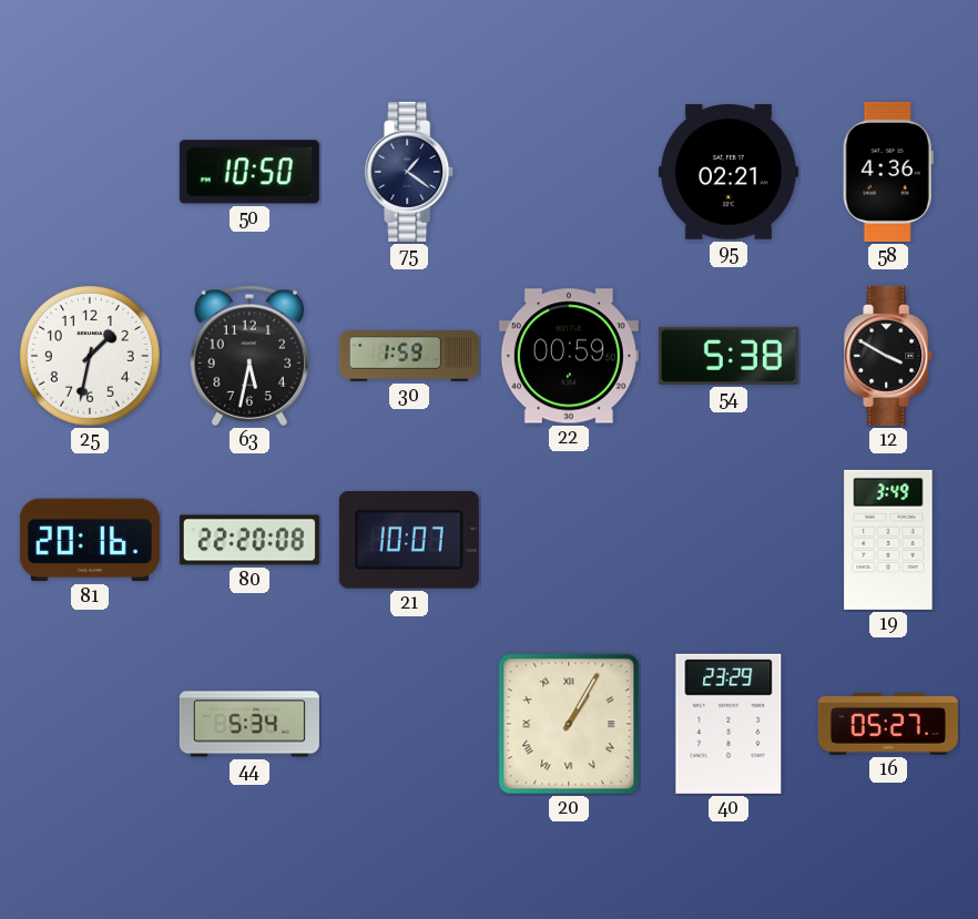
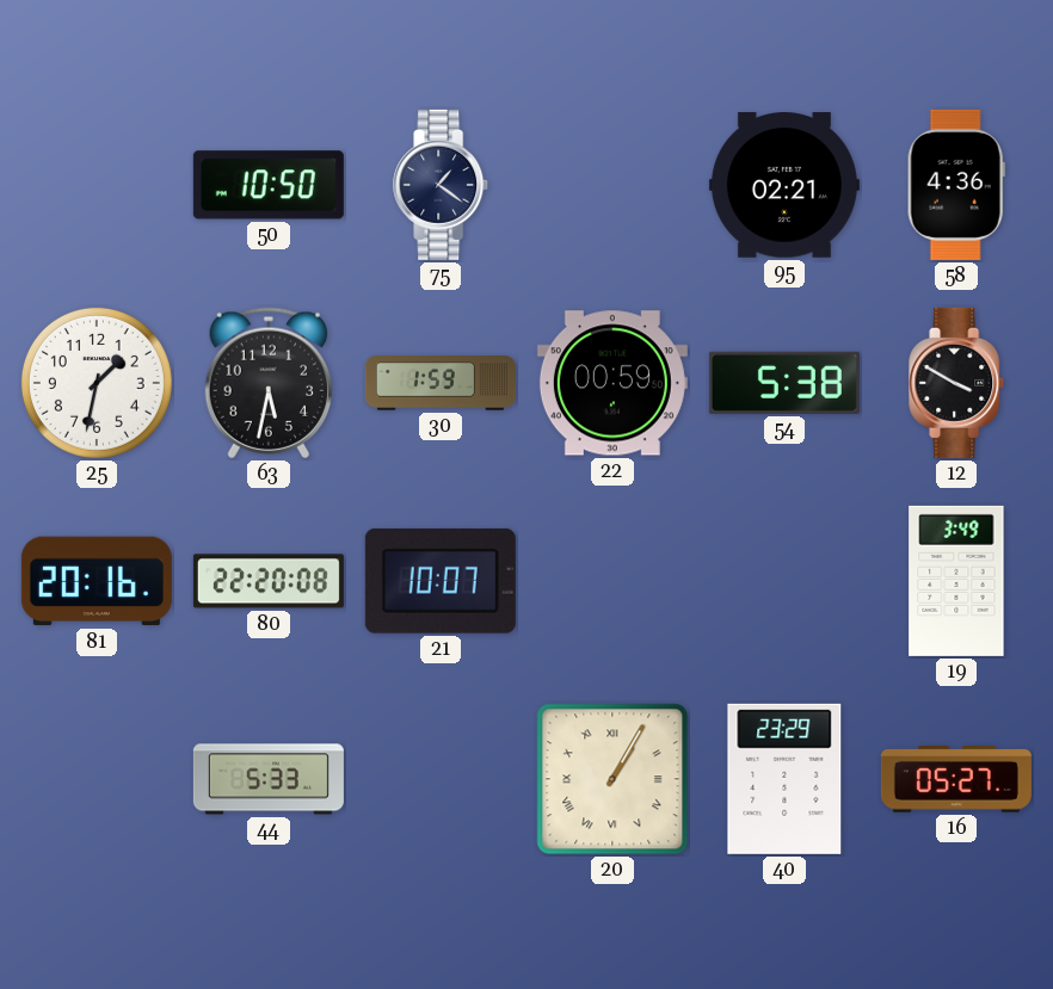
44: 5:34 -> 5:33
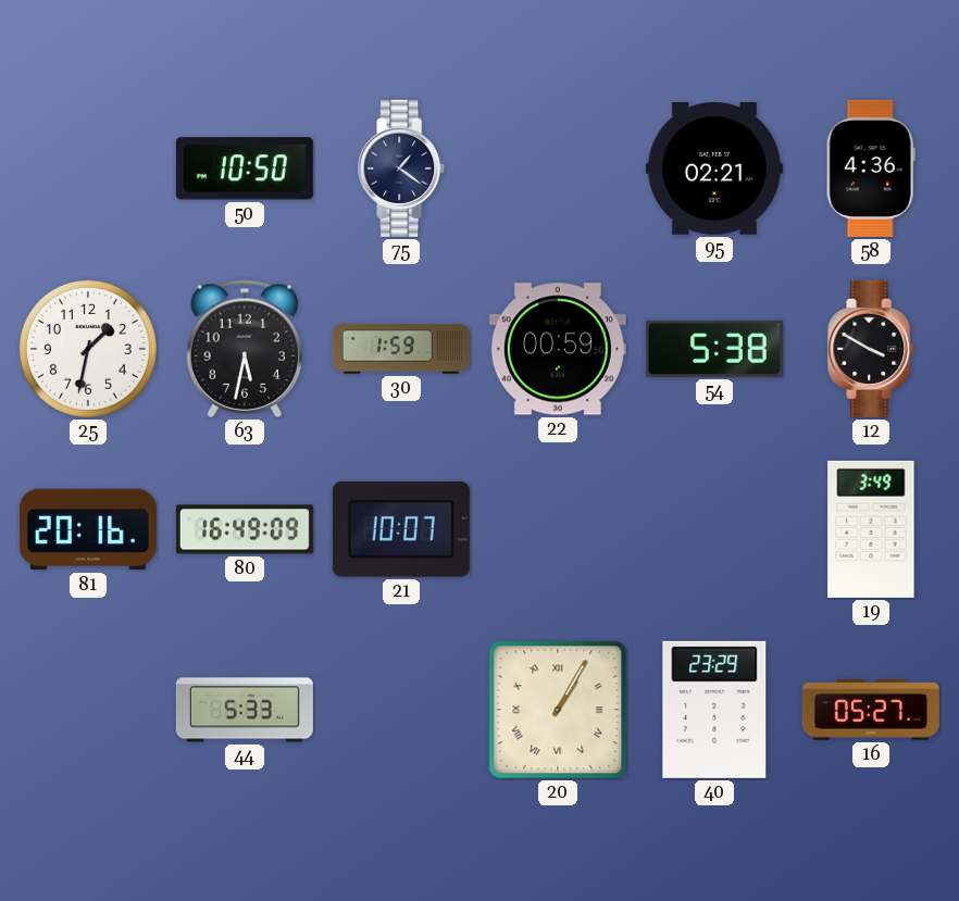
80: 22:20 -> 16:49
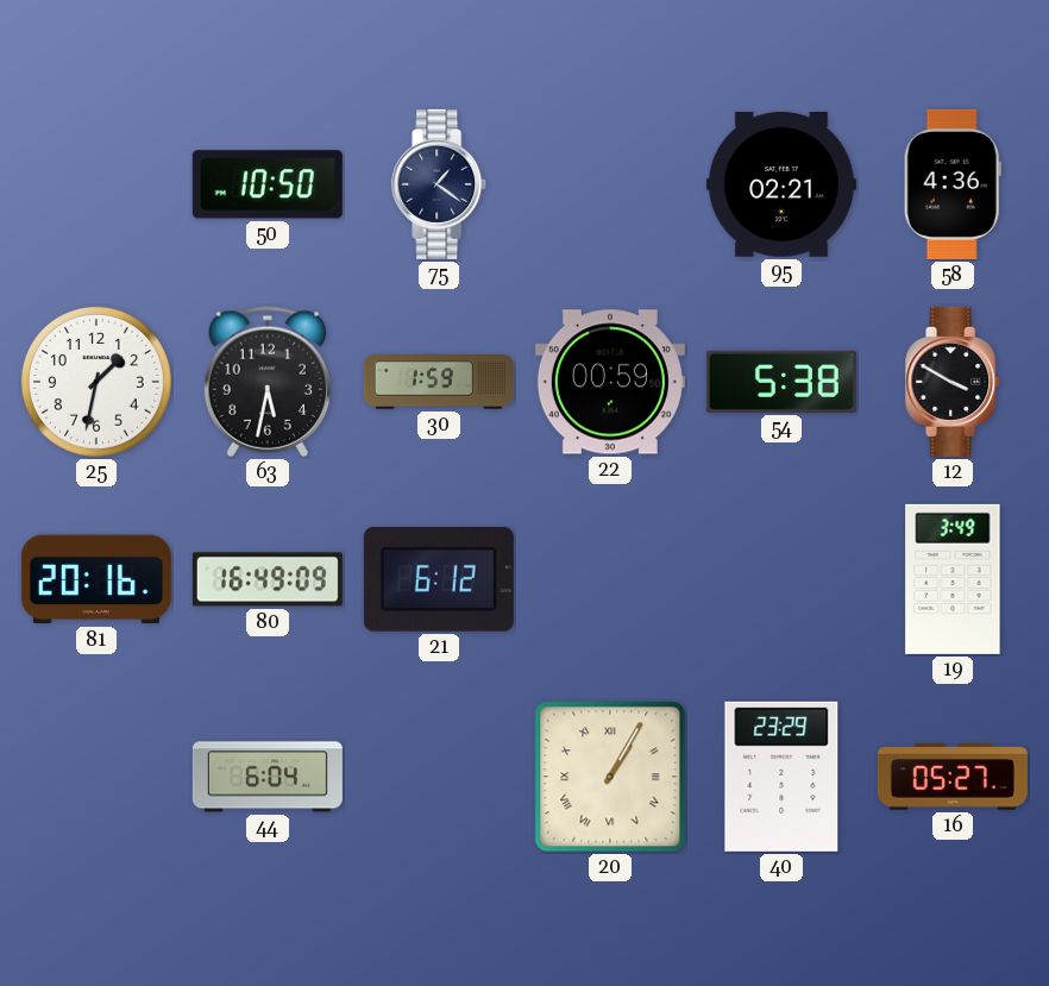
21: 10:07 -> 6:12
44: 5:33 -> 6:04
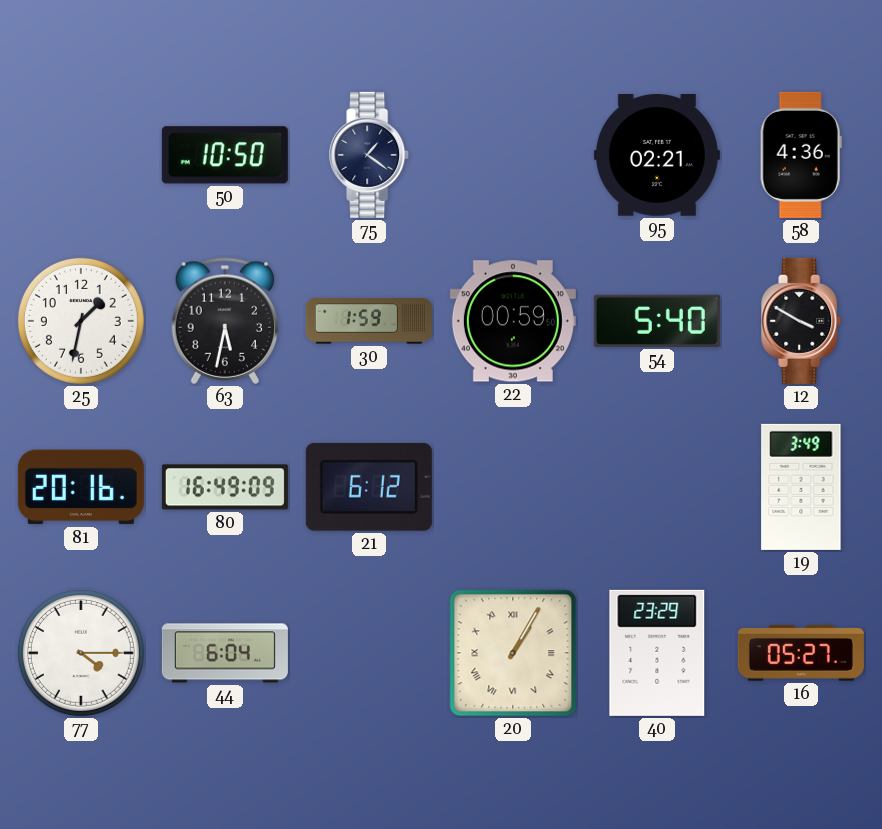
54: 5:38 -> 5:40
77: none -> 4:15
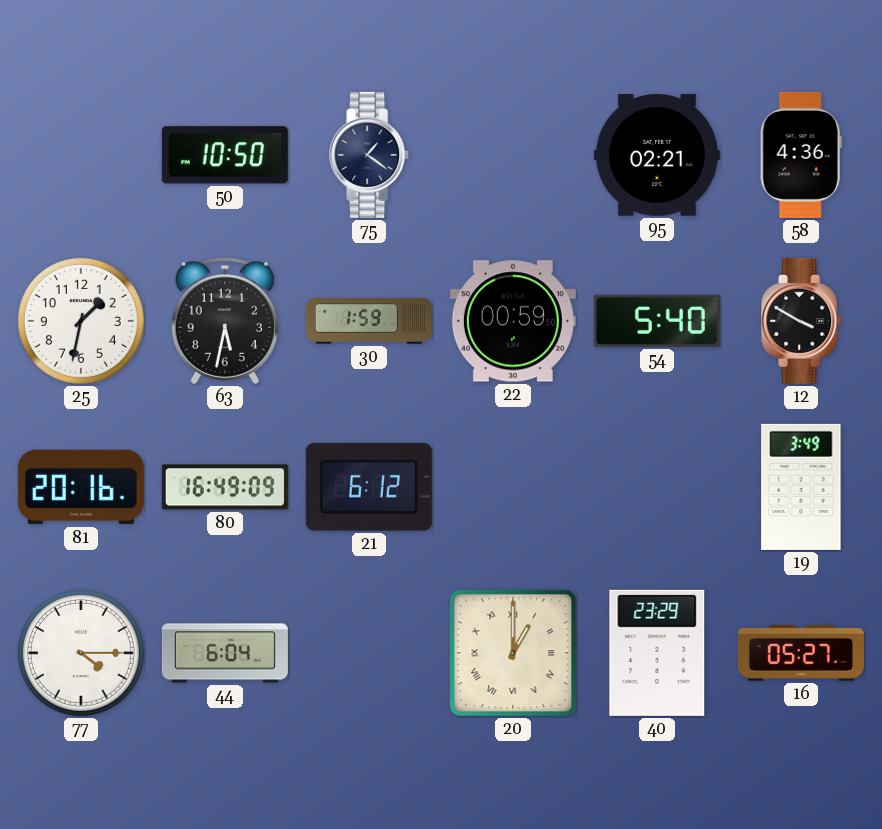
20: 1:05 -> 1:00
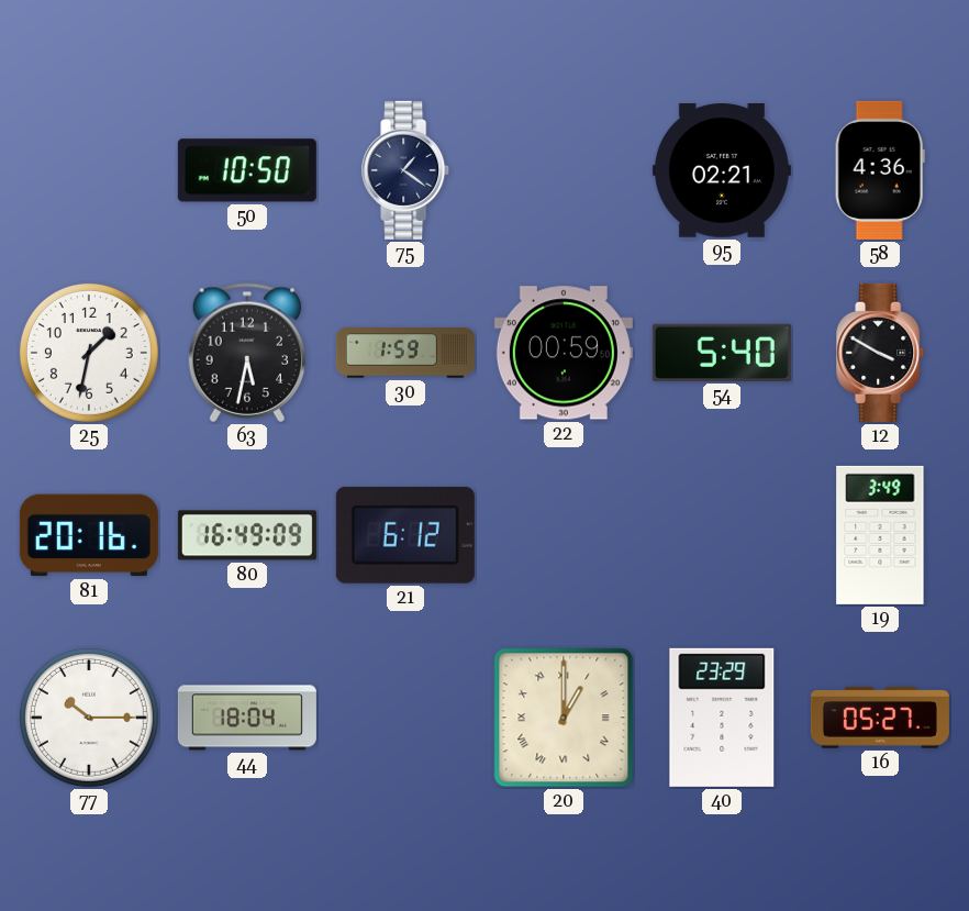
77: 4:15 -> 10:15
44: 6:04 -> 18:04
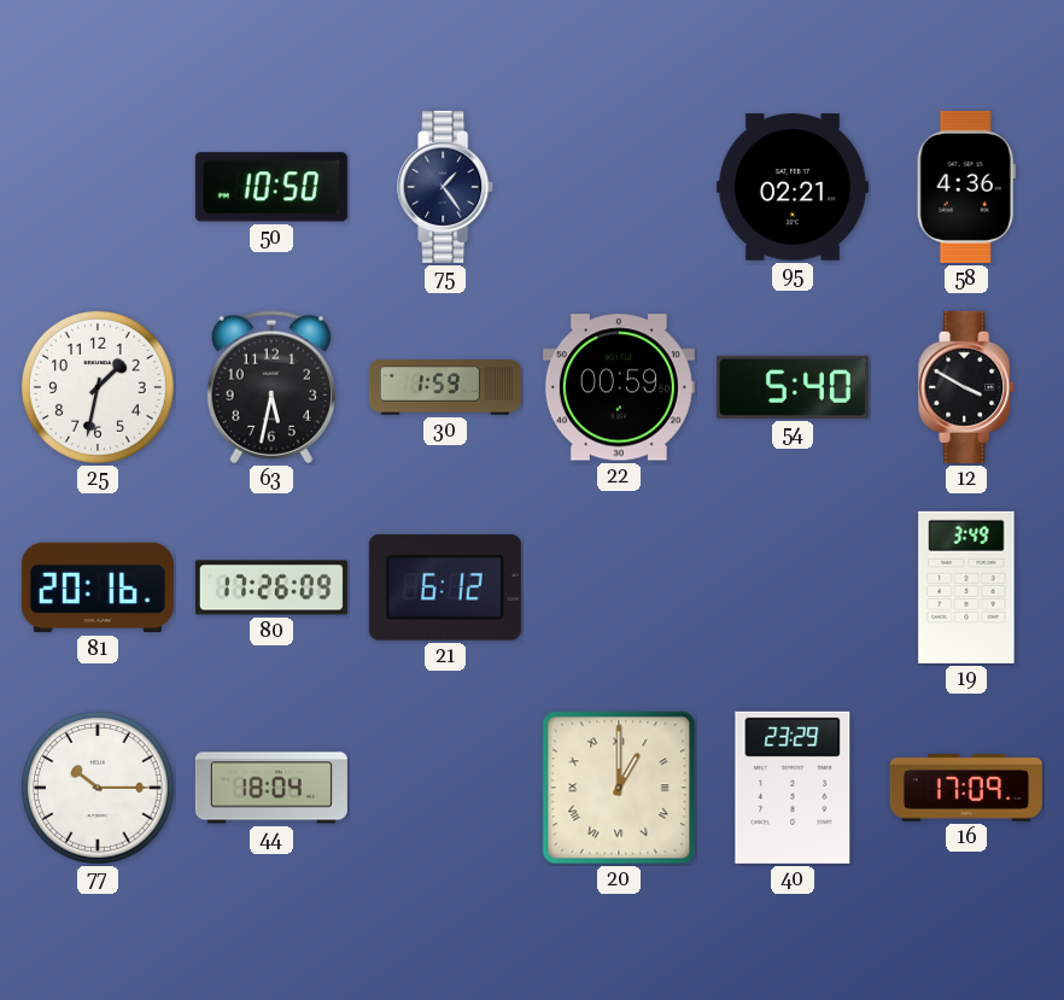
75: 1:21 -> 1:24
80: 16:49 -> 17:26
16: 05:27 -> 17:09
